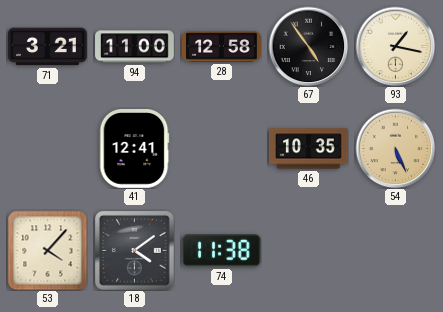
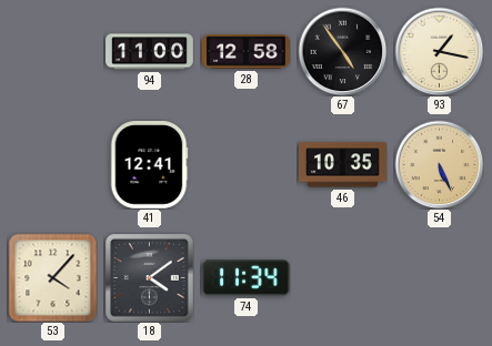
71: 3:21 -> none
74: 11:38 -> 11:34
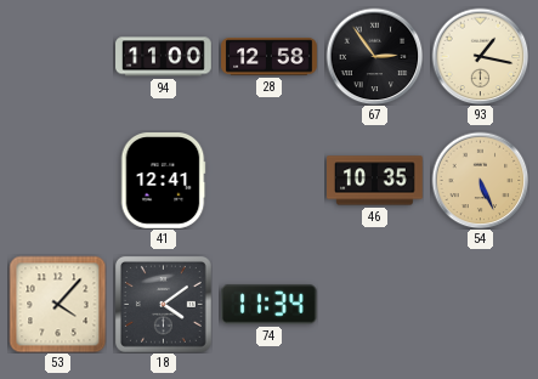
67: 4:54 -> 2:54
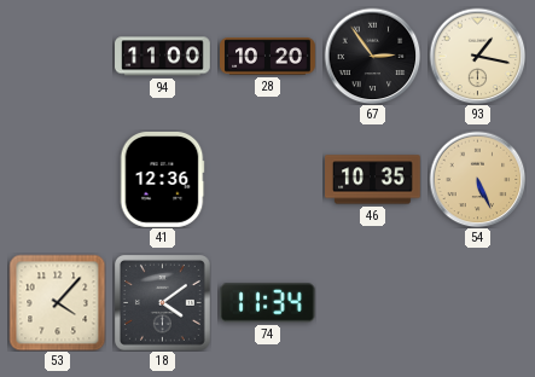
28: 12:58 -> 10:20
41: 12:41 -> 12:36
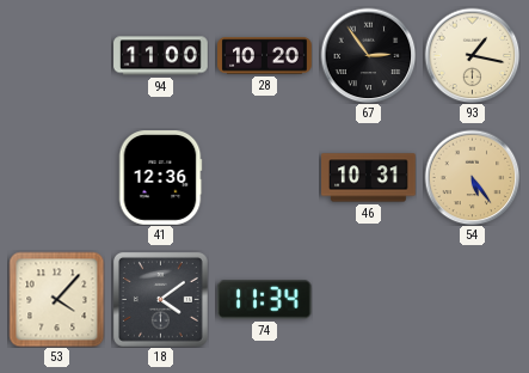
46: 10:35 -> 10:31
54: 5:26 -> 5:24
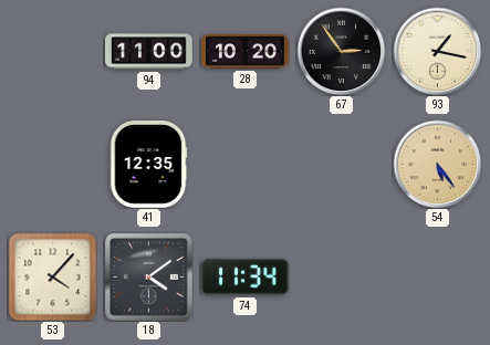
41: 12:36 -> 12:35
46: 10:31 -> none
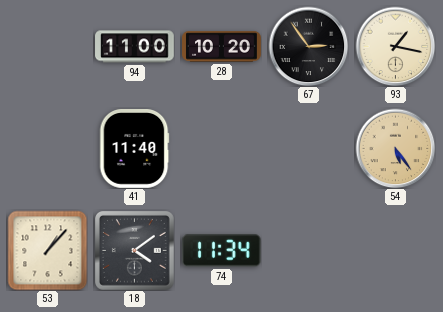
41: 12:35 -> 11:40
53: 4:07 -> 1:07
